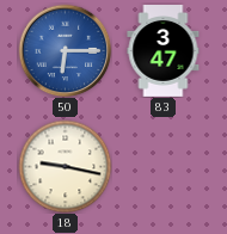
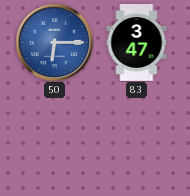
18: 9:17 -> none
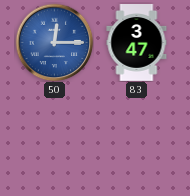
50: 6:15 -> 12:15
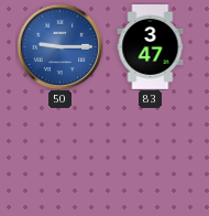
50: 12:15 -> 9:15
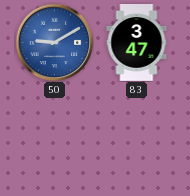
50: 9:15 -> 9:10
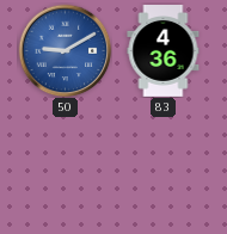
83: 3:47 -> 4:36
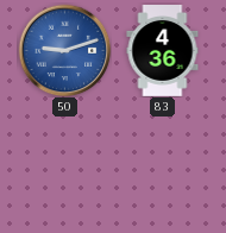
50: 9:10 -> 9:12
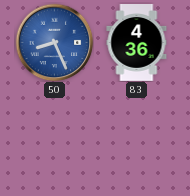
50: 9:12 -> 8:26
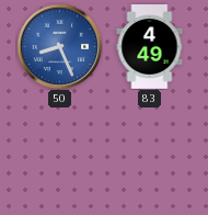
83: 4:36 -> 4:49
